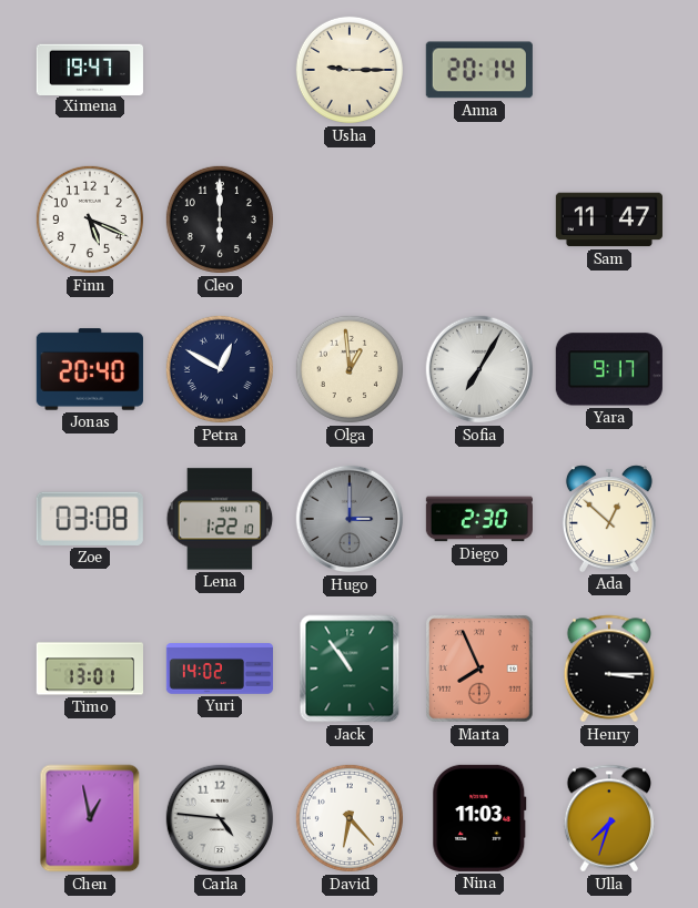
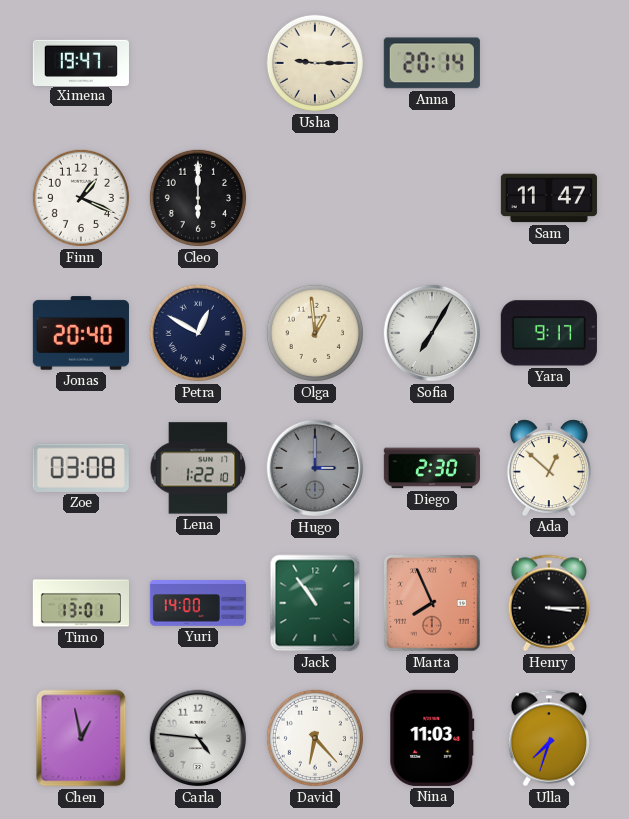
Finn: 5:19 -> 1:19
Yuri: 14:02 -> 14:00
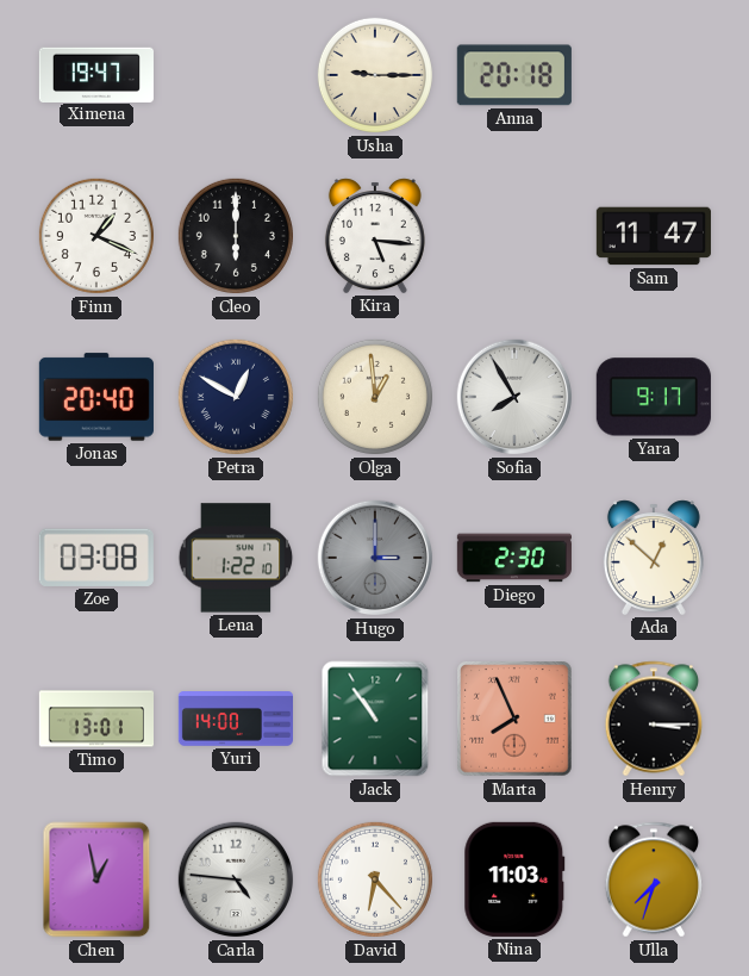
Anna: 20:14 -> 20:18
Kira: none -> 5:16
Sofia: 7:05 -> 7:55
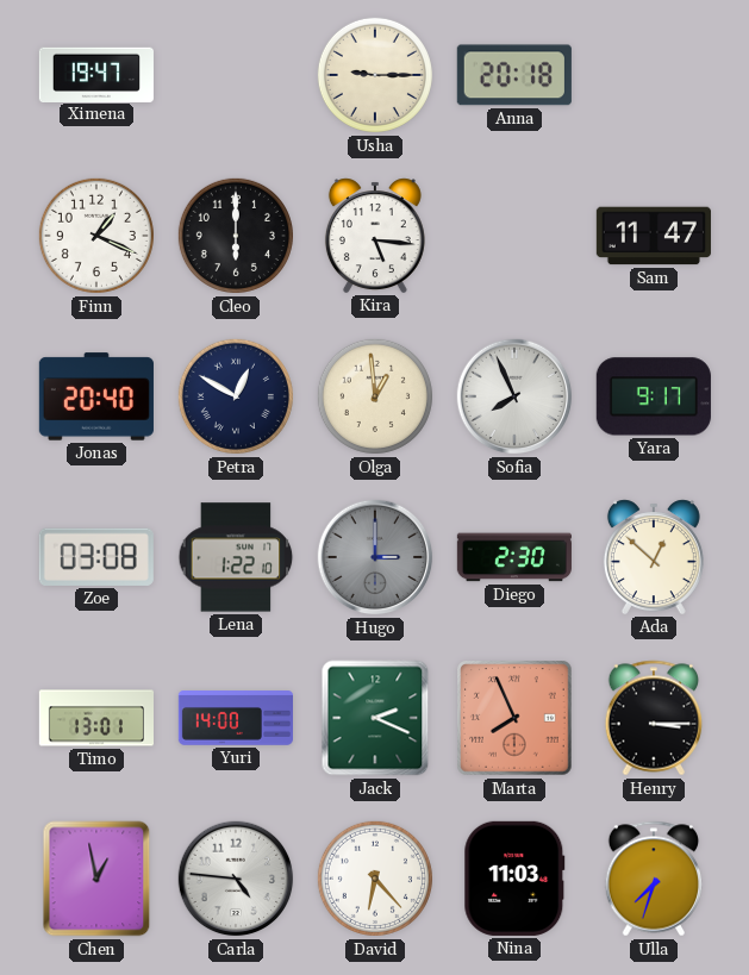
Sofia: 7:55 -> 7:56
Jack: 10:54 -> 2:19
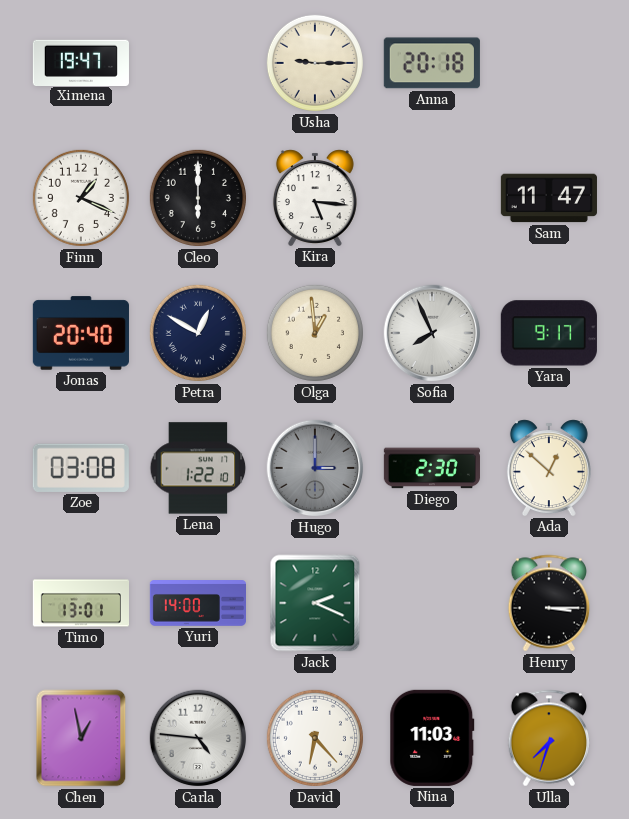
Marta: 7:56 -> none
